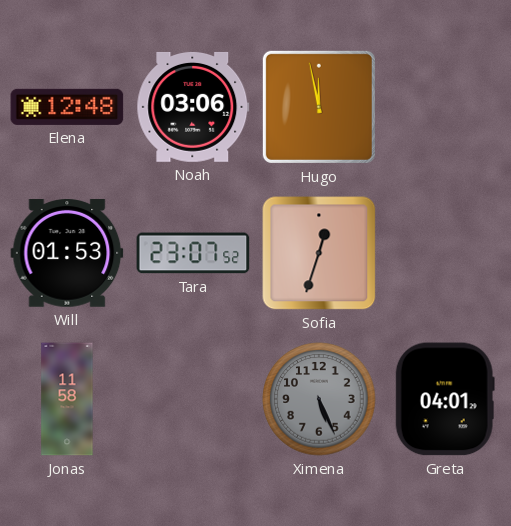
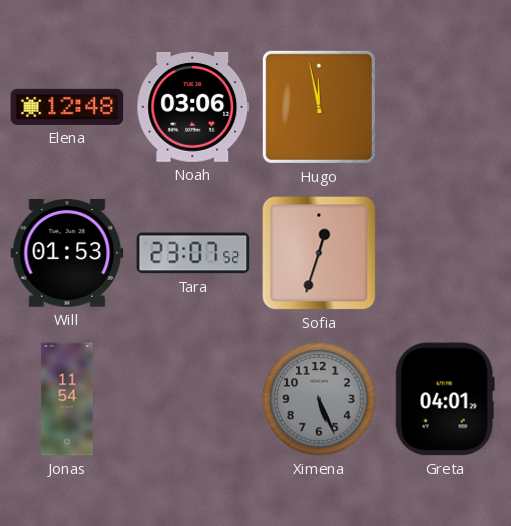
Jonas: 11:58 -> 11:54
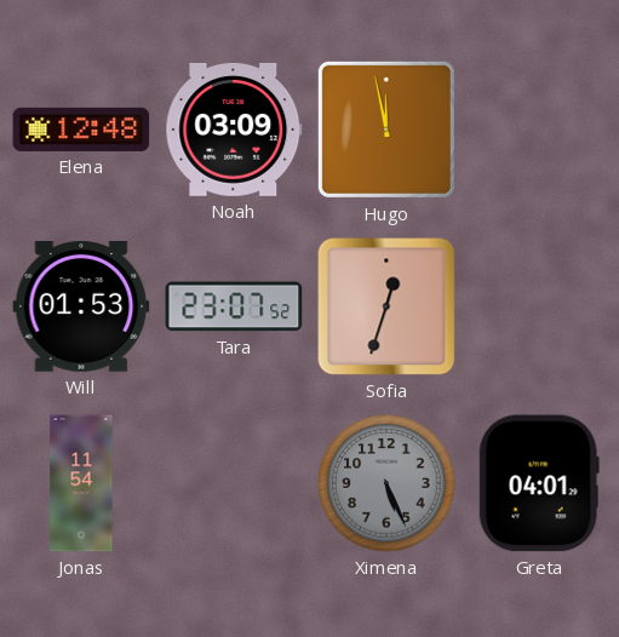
Noah: 03:06 -> 03:09
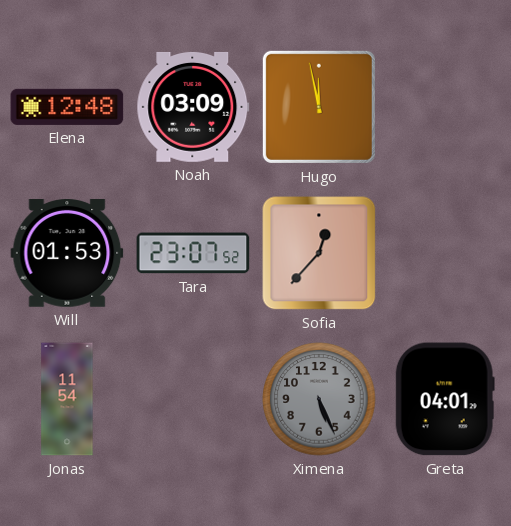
Sofia: 12:33 -> 12:37
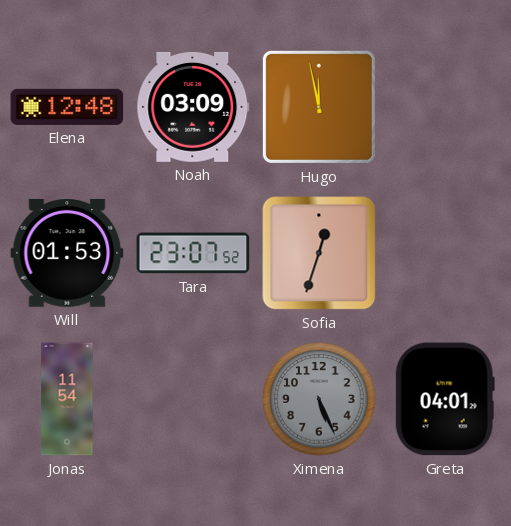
Sofia: 12:37 -> 12:33
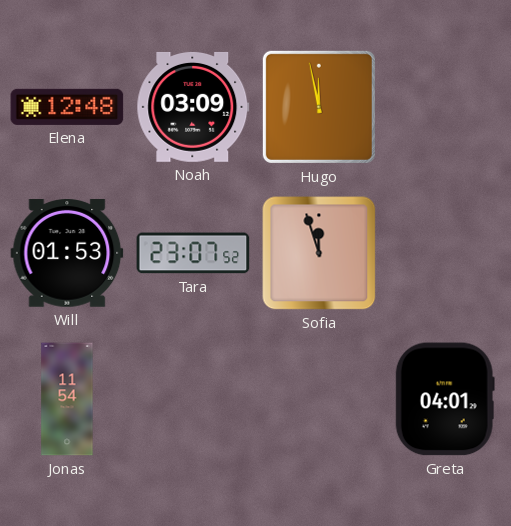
Sofia: 12:33 -> 11:57
Ximena: 5:26 -> none
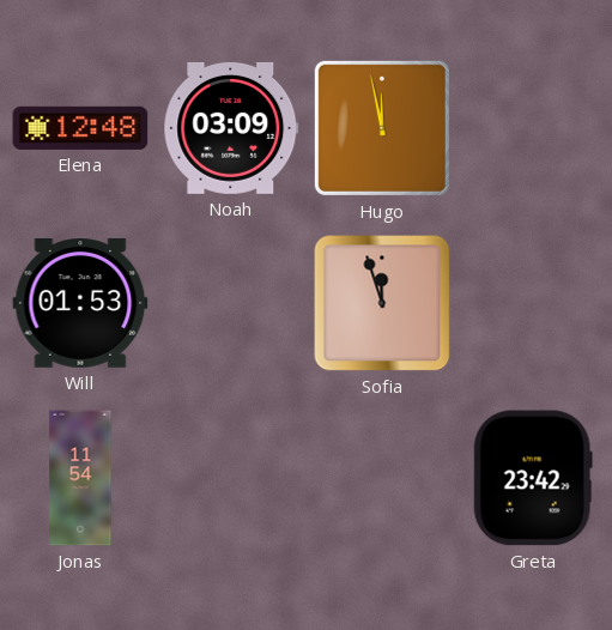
Tara: 23:07 -> none
Greta: 04:01 -> 23:42
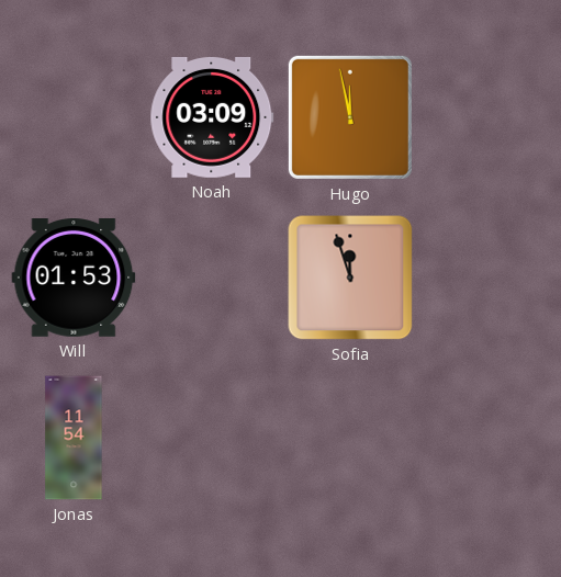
Elena: 12:48 -> none
Greta: 23:42 -> none
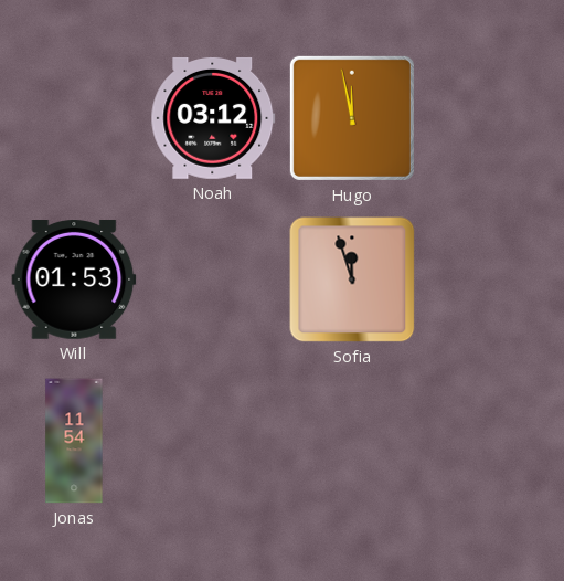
Noah: 03:09 -> 03:12
